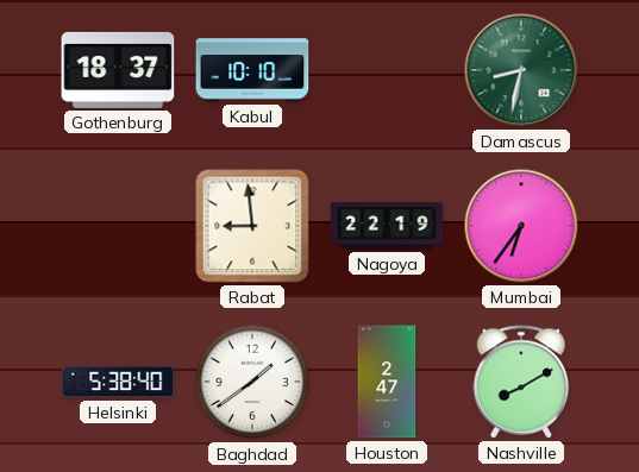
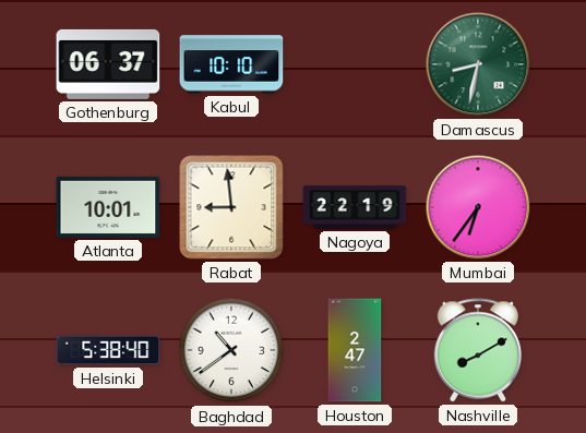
Gothenburg: 18:37 -> 06:37
Atlanta: none -> 10:01
Baghdad: 1:39 -> 10:39
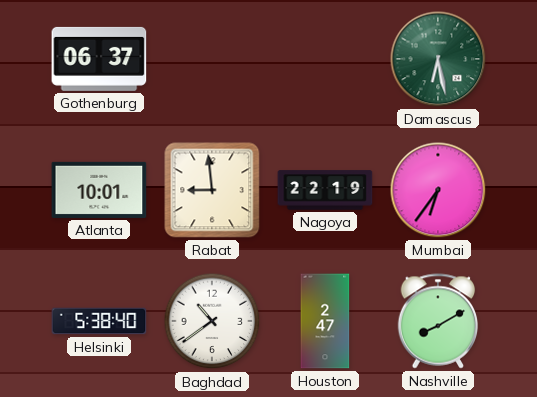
Kabul: 10:10 -> none
Damascus: 8:32 -> 6:28
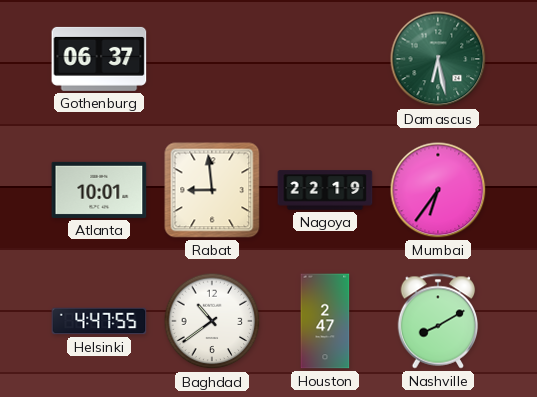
Helsinki: 5:38 -> 4:47
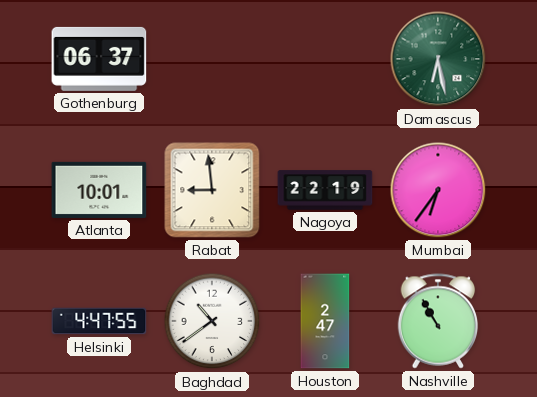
Nashville: 8:10 -> 10:55
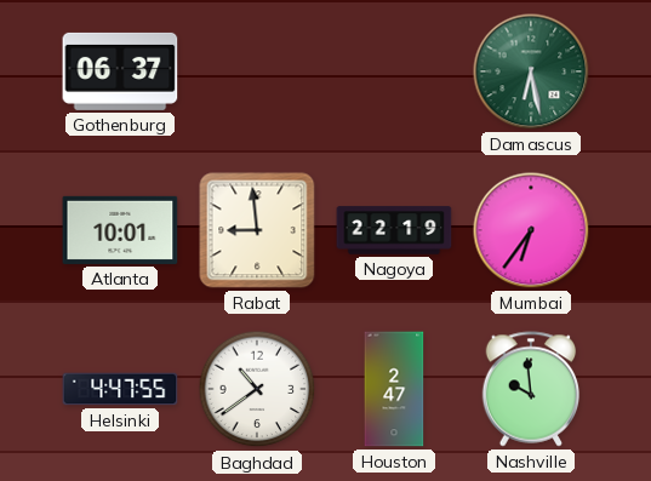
Nashville: 10:55 -> 9:59
